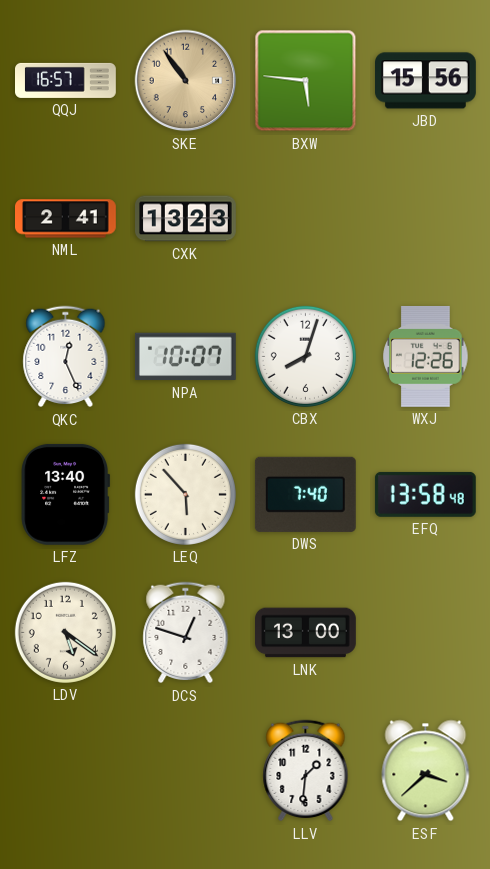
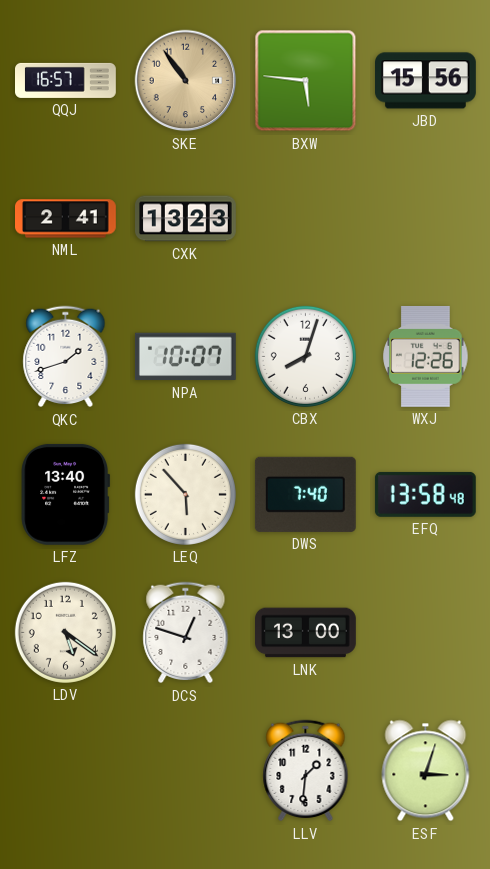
QKC: 12:26 -> 1:42
ESF: 3:38 -> 3:03
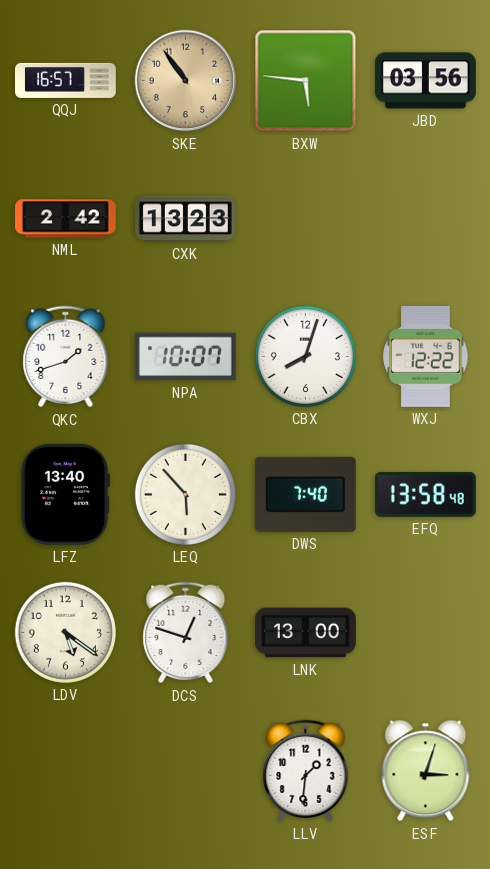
JBD: 15:56 -> 03:56
NML: 2:41 -> 2:42
WXJ: 12:26 -> 12:22
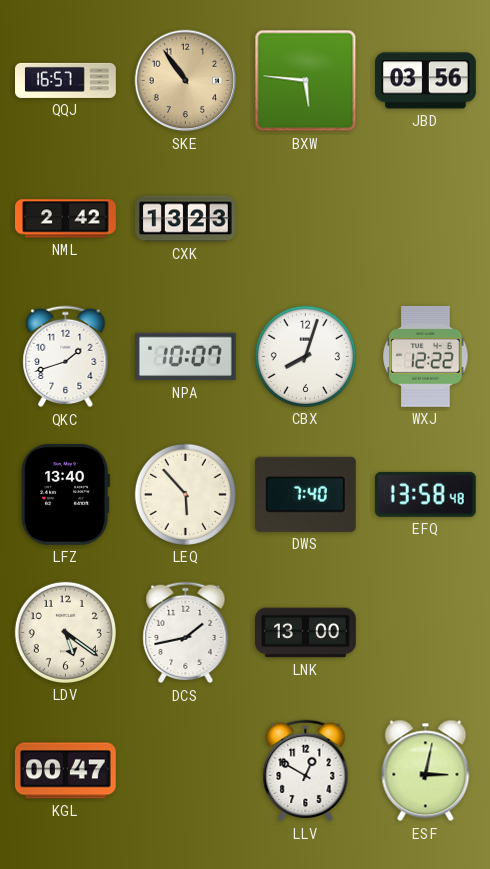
DCS: 12:48 -> 1:43
KGL: none -> 00:47
LLV: 1:31 -> 12:50
ESF: 3:03 -> 3:02
